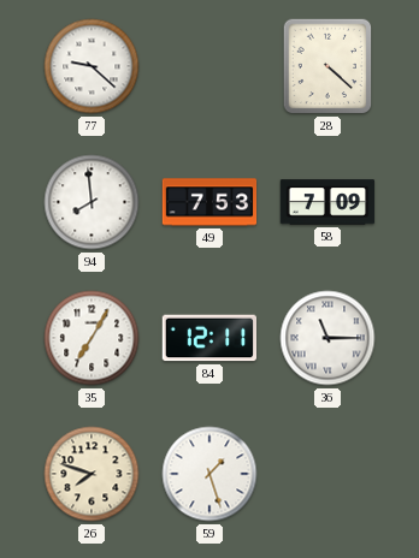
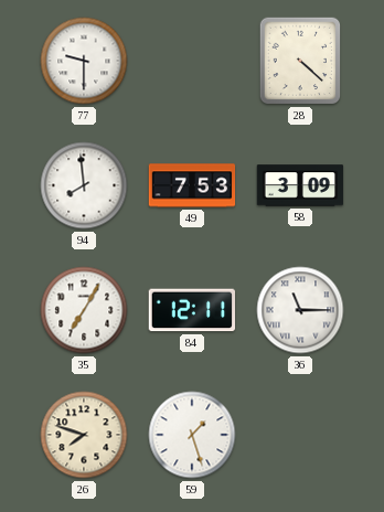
77: 9:22 -> 9:30
58: 7:09 -> 3:09
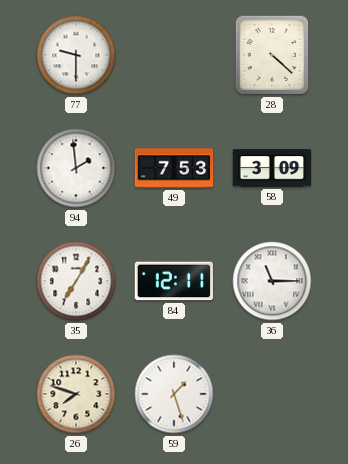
94: 7:59 -> 1:59
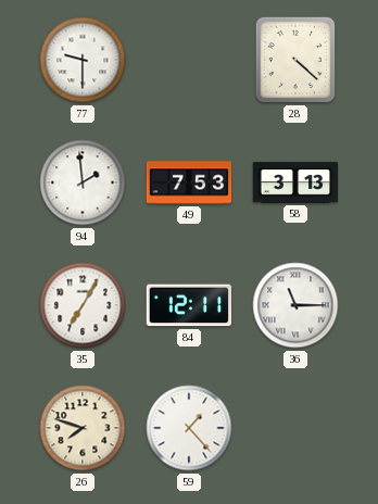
58: 3:09 -> 3:13
59: 1:27 -> 1:23
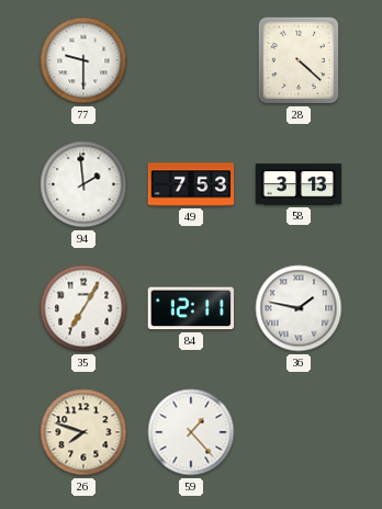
36: 11:15 -> 1:47
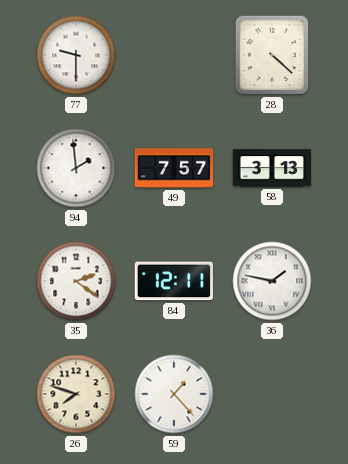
49: 7:53 -> 7:57
35: 7:05 -> 2:21
